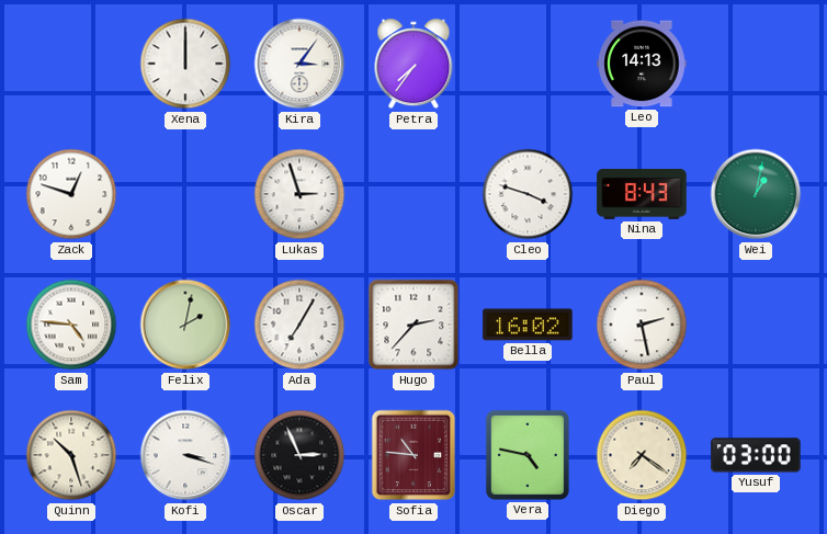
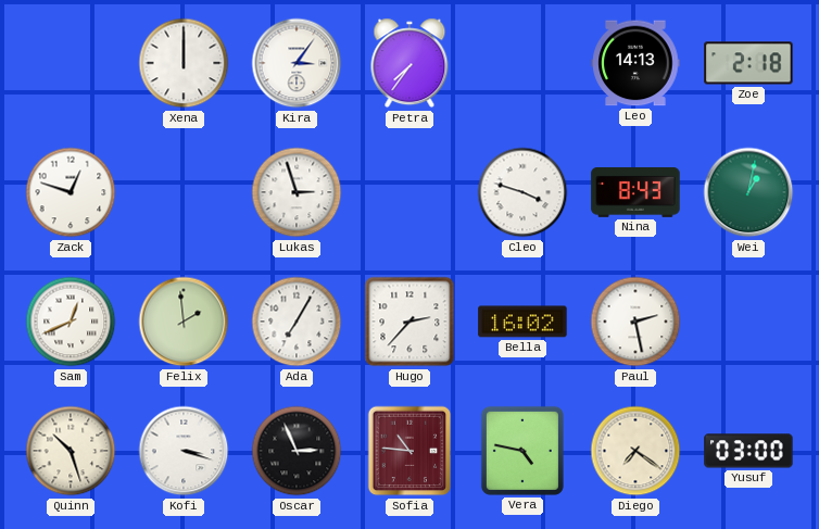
Zoe: none -> 2:18
Sam: 4:46 -> 12:41
Felix: 2:02 -> 1:59
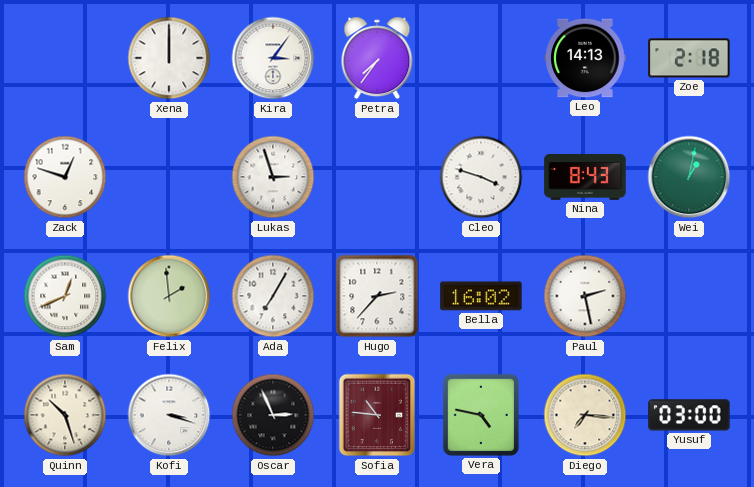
Diego: 7:21 -> 7:16
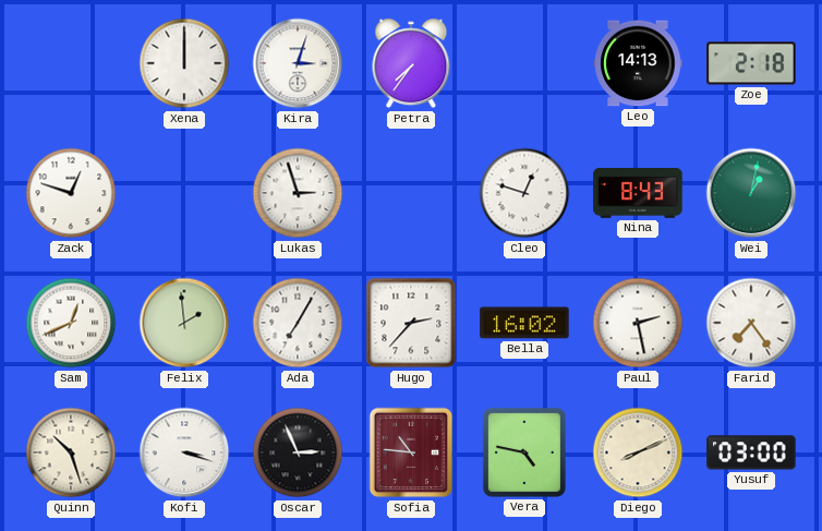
Kira: 3:06 -> 3:03
Cleo: 3:48 -> 12:48
Farid: none -> 7:24
Diego: 7:16 -> 8:11
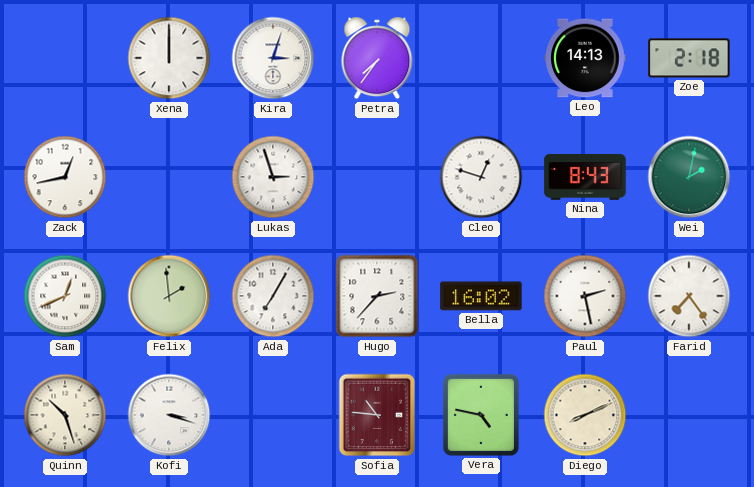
Zack: 12:48 -> 12:43
Wei: 1:02 -> 2:02
Oscar: 2:56 -> none
Yusuf: 03:00 -> none
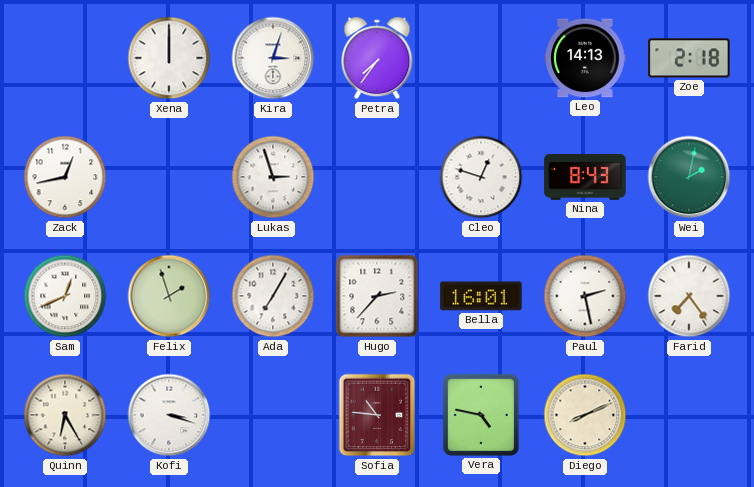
Felix: 1:59 -> 1:57
Bella: 16:02 -> 16:01
Quinn: 10:27 -> 6:25
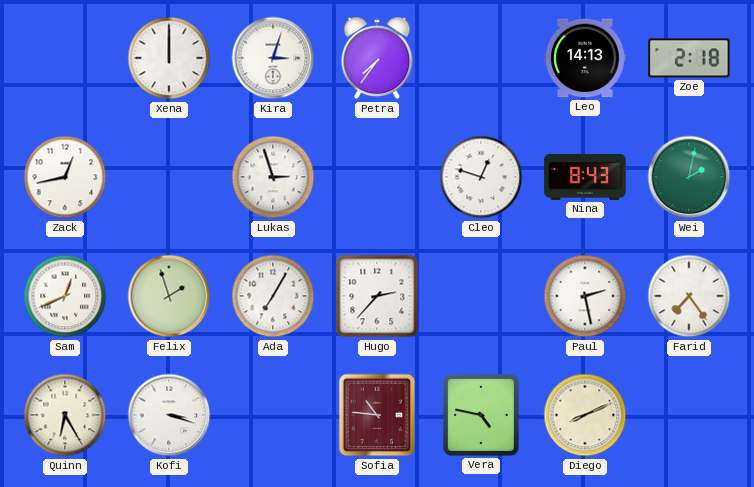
Bella: 16:01 -> none
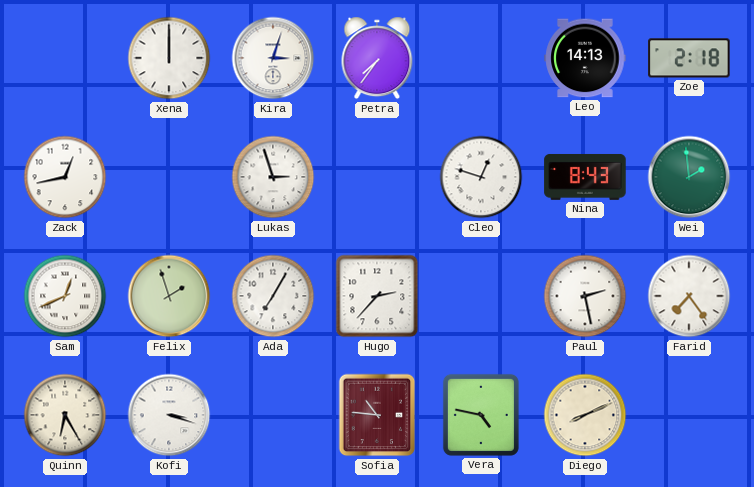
Wei: 2:02 -> 1:59
